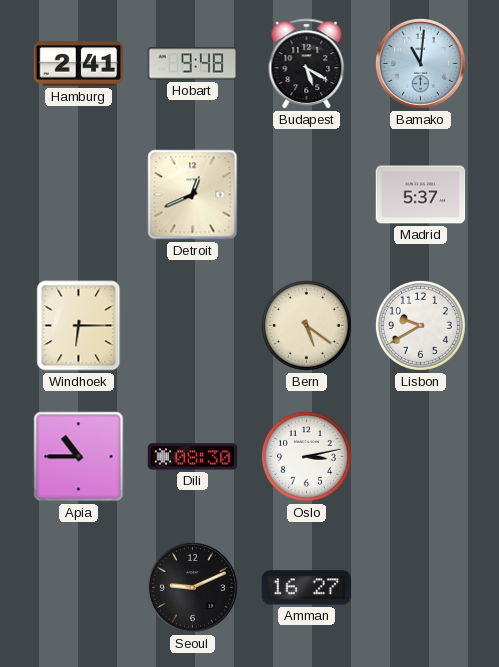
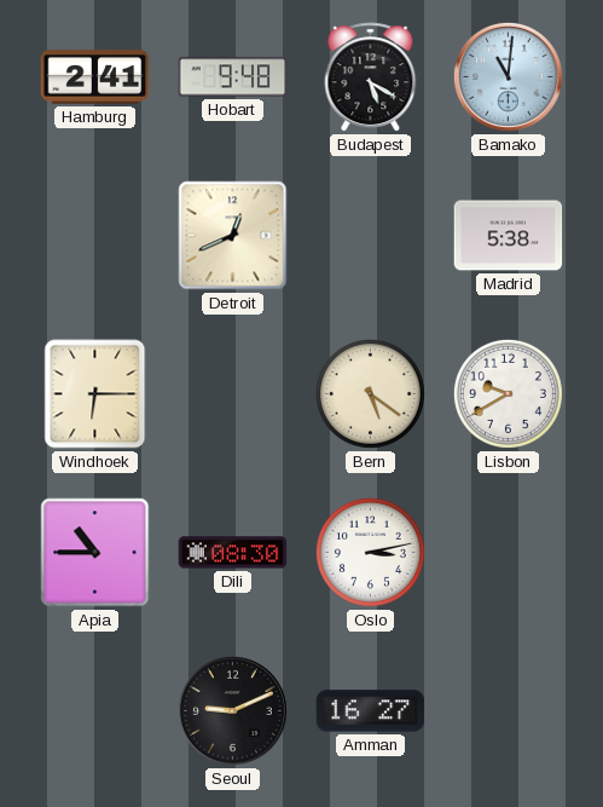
Madrid: 5:37 -> 5:38
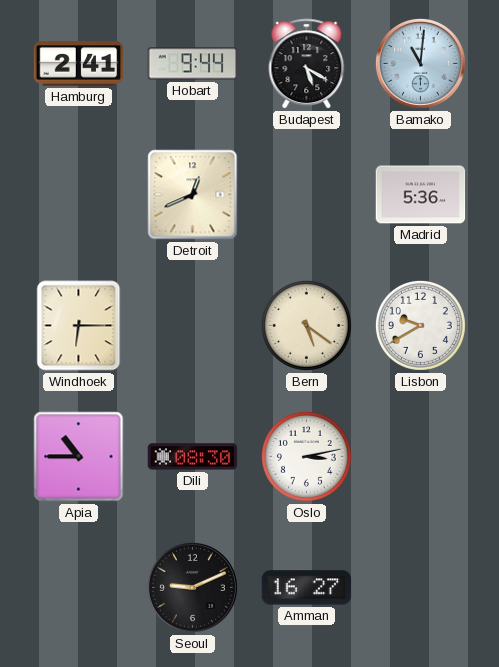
Hobart: 9:48 -> 9:44
Madrid: 5:38 -> 5:36
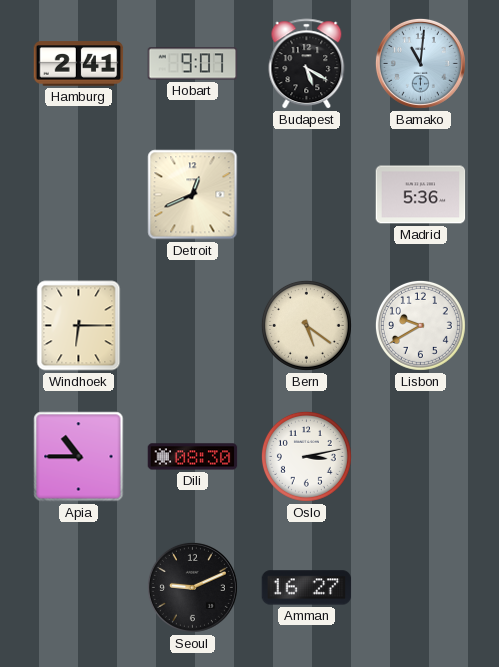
Hobart: 9:44 -> 9:07
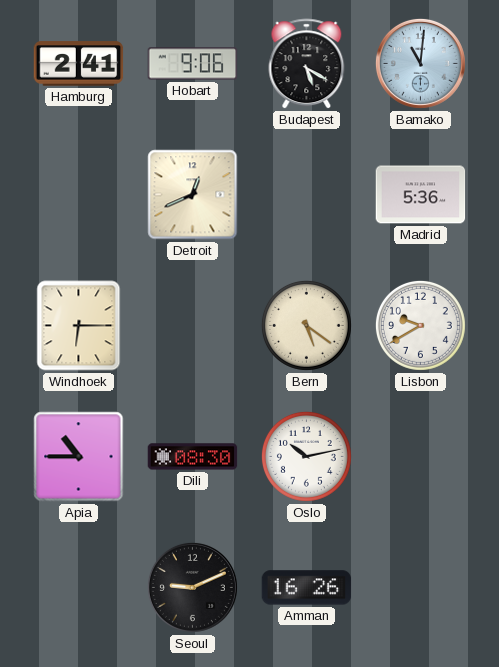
Hobart: 9:07 -> 9:06
Oslo: 3:13 -> 10:13
Amman: 16:27 -> 16:26
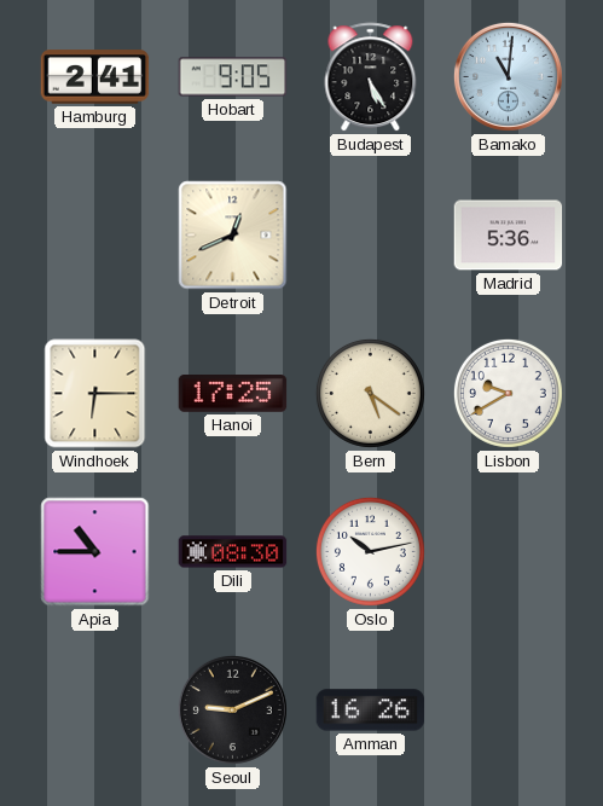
Hobart: 9:06 -> 9:05
Budapest: 5:20 -> 5:25
Hanoi: none -> 17:25
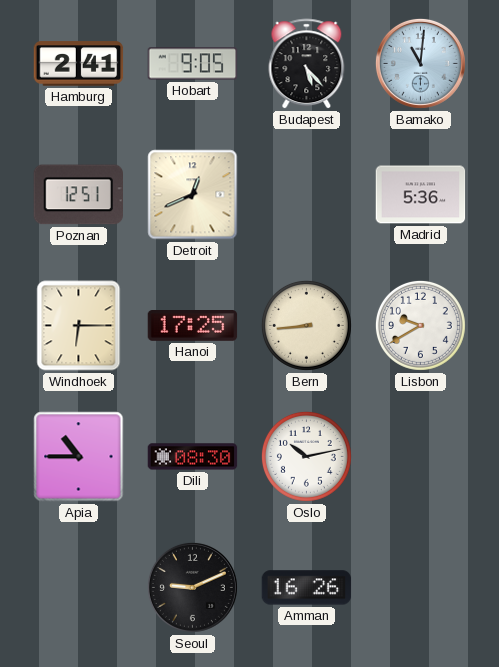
Budapest: 5:25 -> 5:23
Poznan: none -> 12:51
Bern: 5:21 -> 8:44
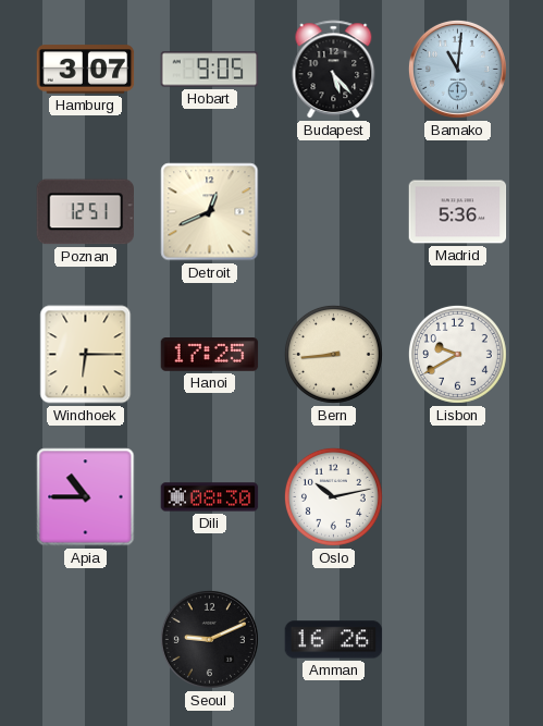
Hamburg: 2:41 -> 3:07
